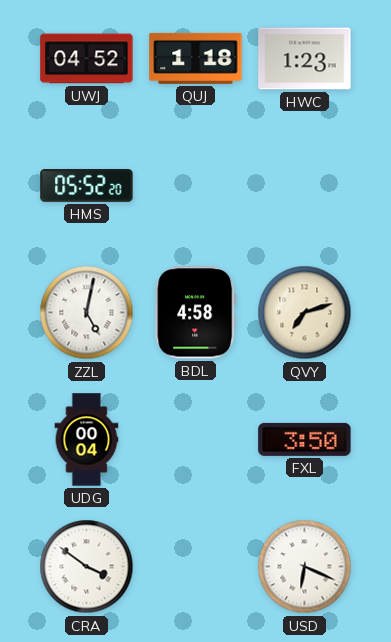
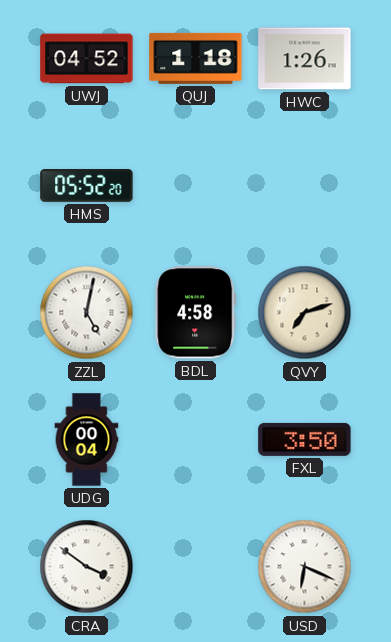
HWC: 1:23 -> 1:26
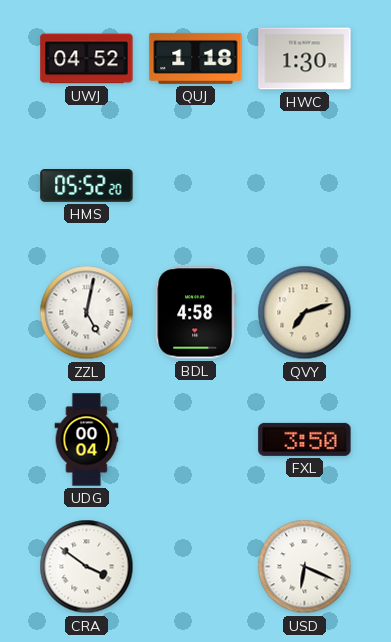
HWC: 1:26 -> 1:30
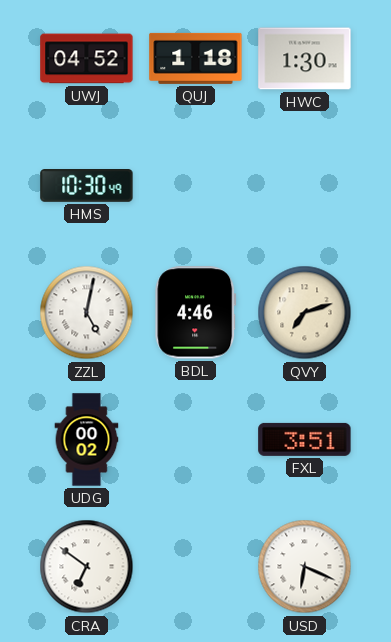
HMS: 05:52 -> 10:30
BDL: 4:58 -> 4:46
UDG: 00:04 -> 00:02
FXL: 3:50 -> 3:51
CRA: 3:51 -> 6:51
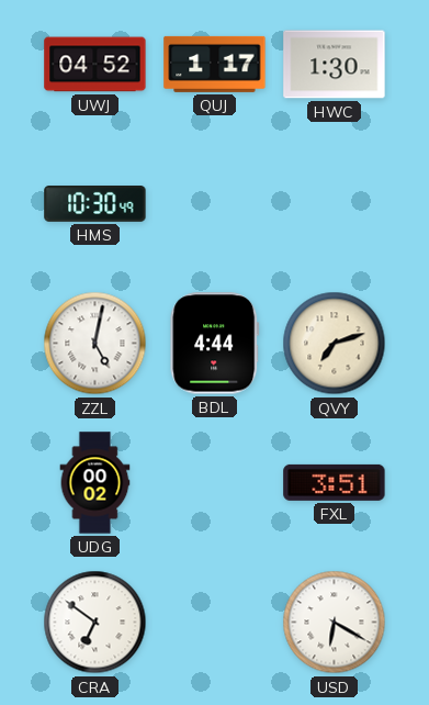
QUJ: 1:18 -> 1:17
BDL: 4:46 -> 4:44
USD: 6:19 -> 6:20
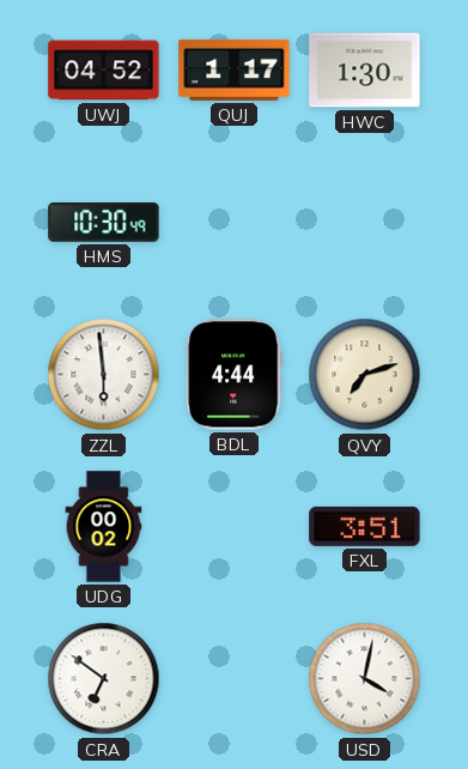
ZZL: 5:02 -> 5:59
USD: 6:20 -> 4:02
